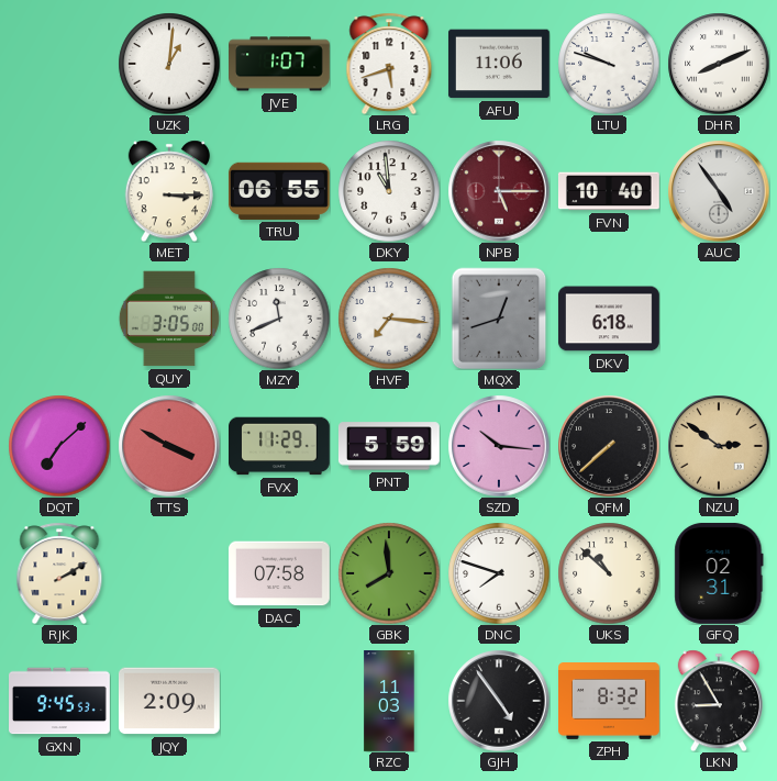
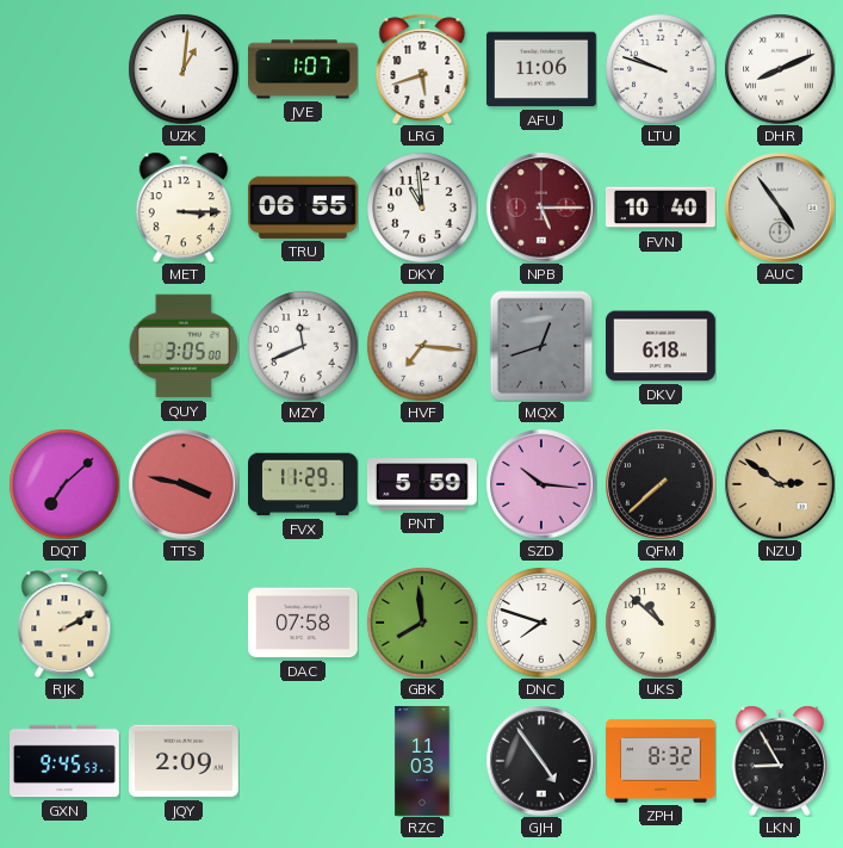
TTS: 3:50 -> 3:47
GFQ: 02:31 -> none
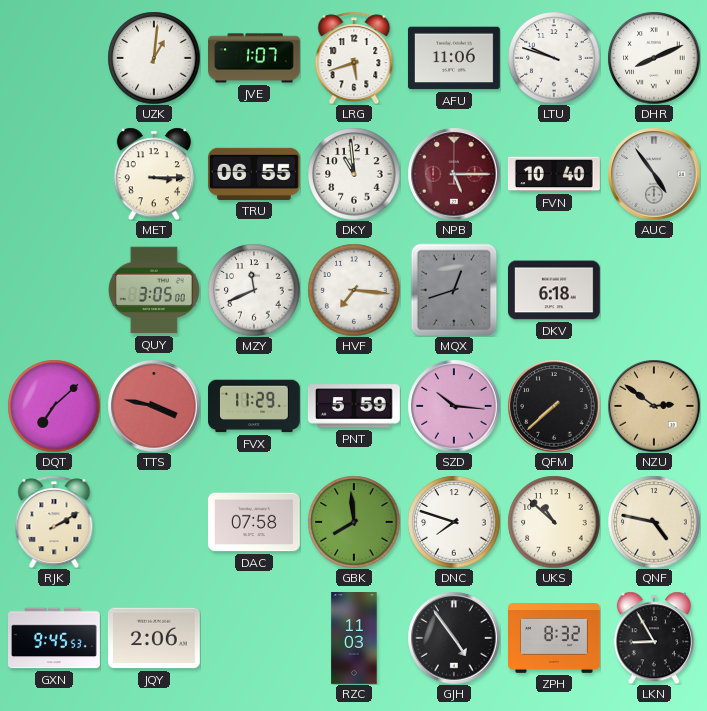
QNF: none -> 4:47
JQY: 2:09 -> 2:06
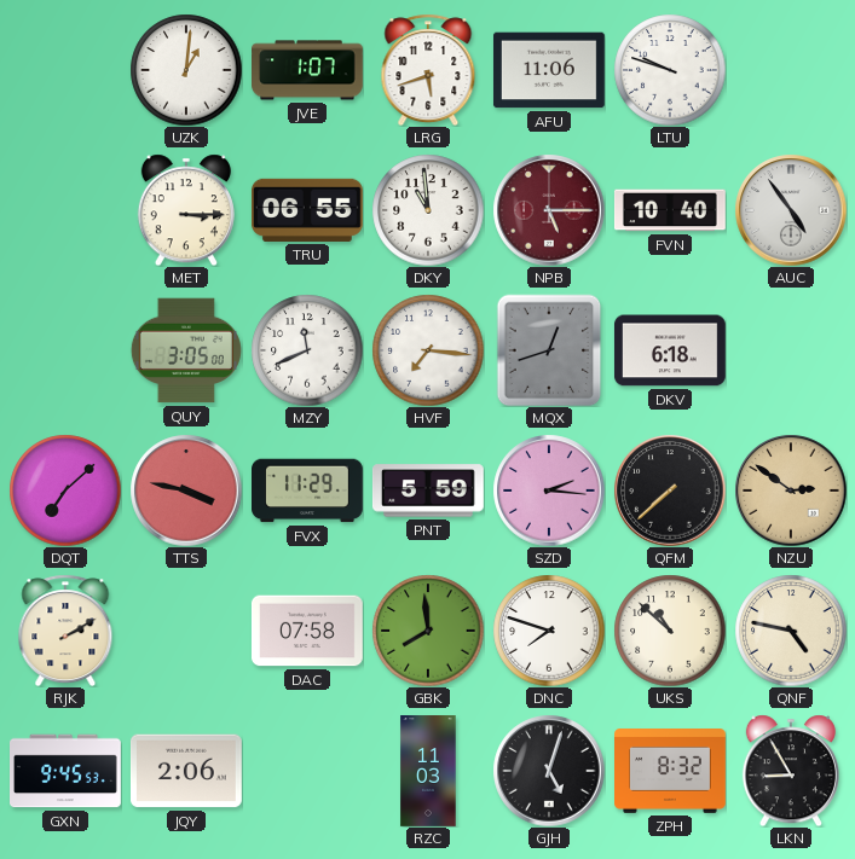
DHR: 8:11 -> none
SZD: 10:16 -> 2:16
GJH: 4:54 -> 5:03
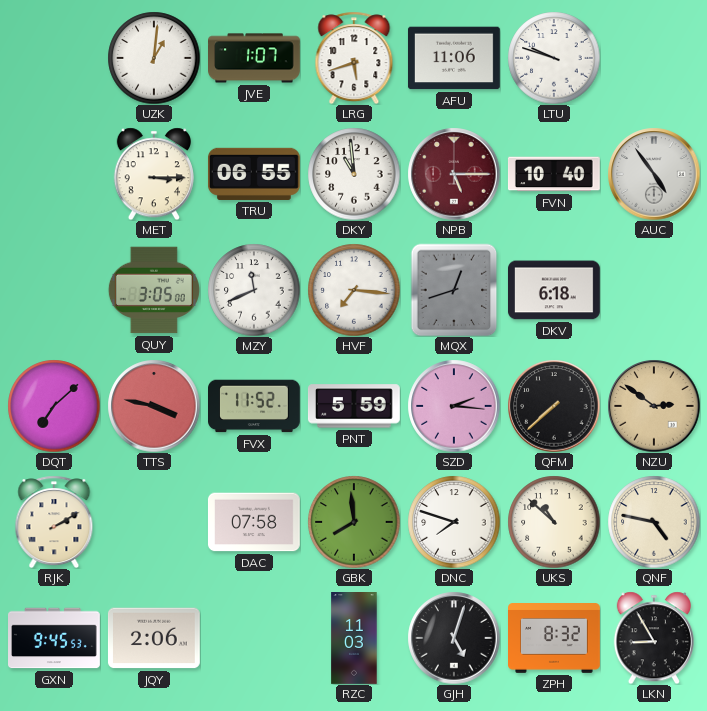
FVX: 11:29 -> 11:52
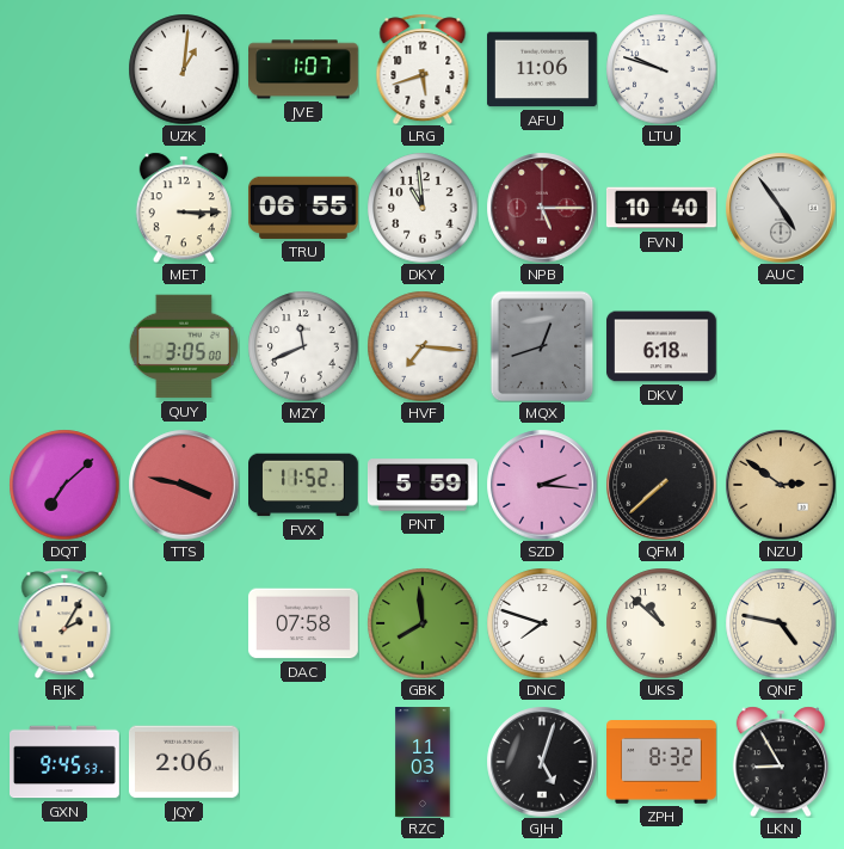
RJK: 2:10 -> 2:05
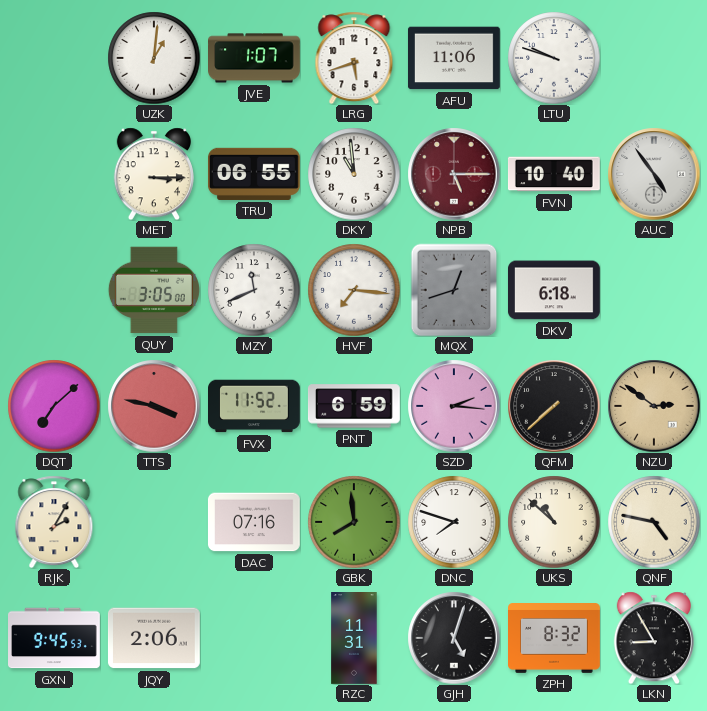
PNT: 5:59 -> 6:59
DAC: 07:58 -> 07:16
RZC: 11:03 -> 11:31
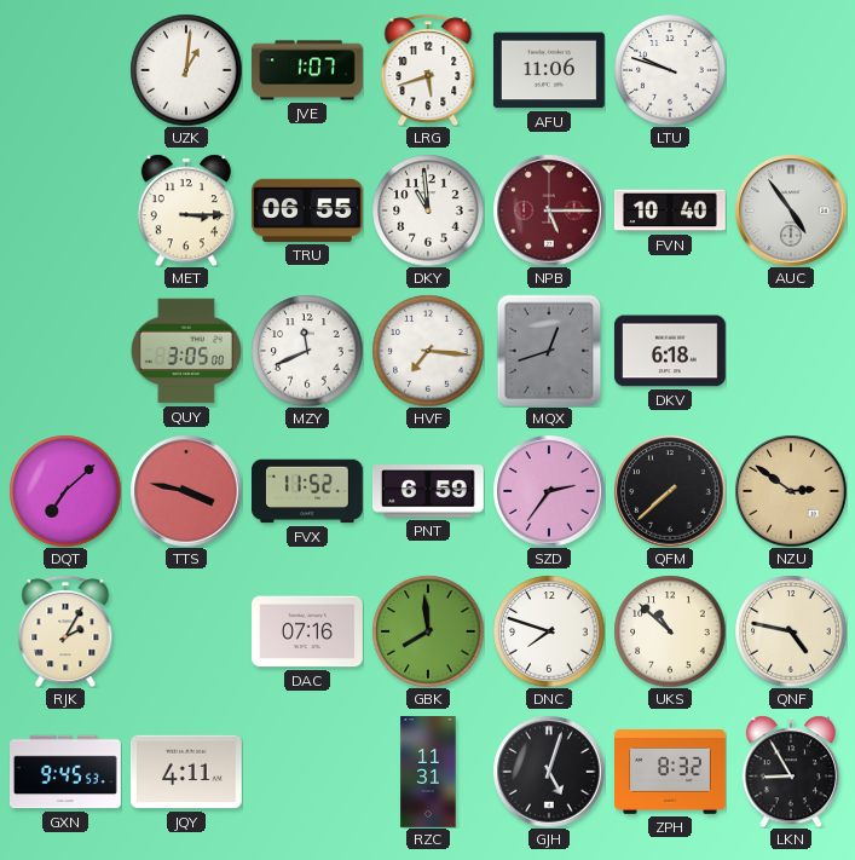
SZD: 2:16 -> 2:36
JQY: 2:06 -> 4:11
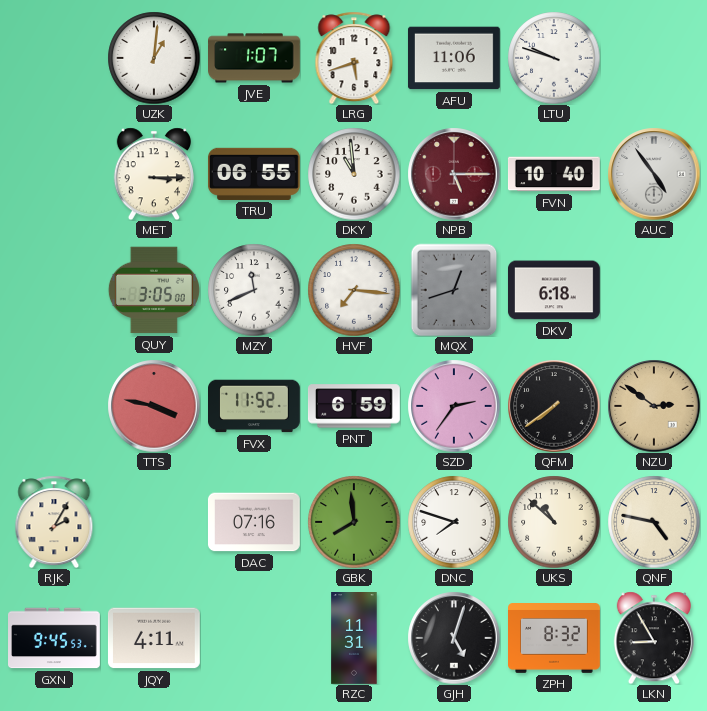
DQT: 7:08 -> none
QFM: 7:38 -> 7:39
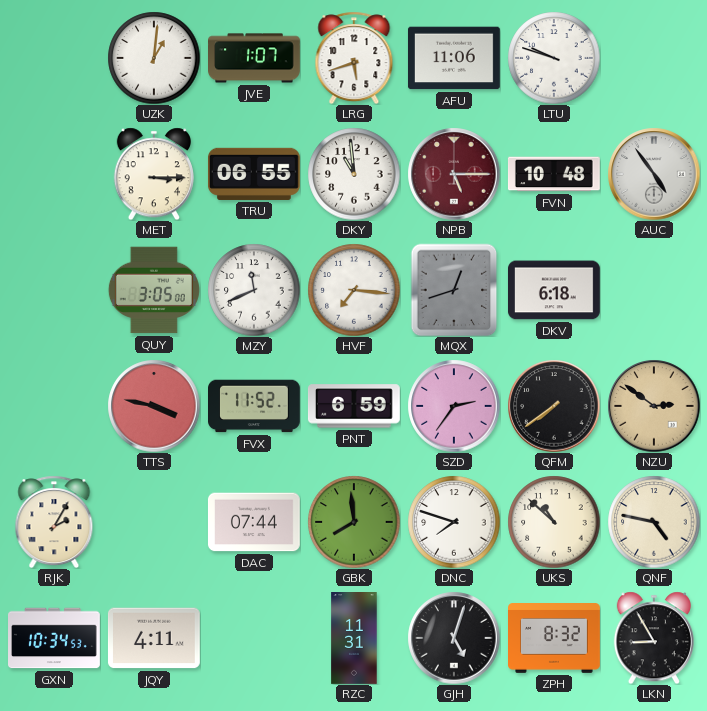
FVN: 10:40 -> 10:48
DAC: 07:16 -> 07:44
GXN: 9:45 -> 10:34
